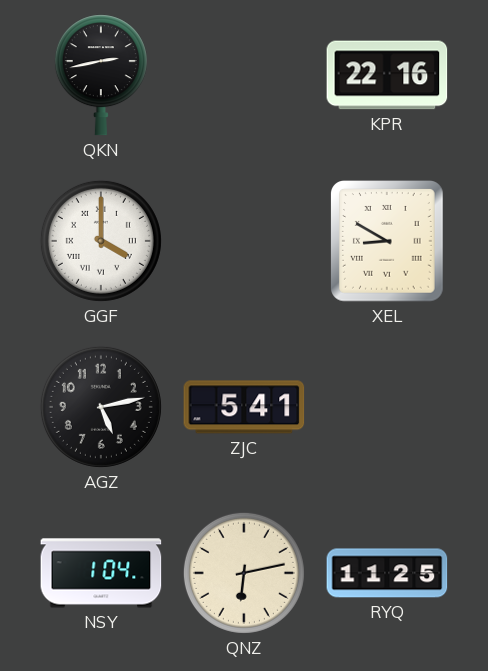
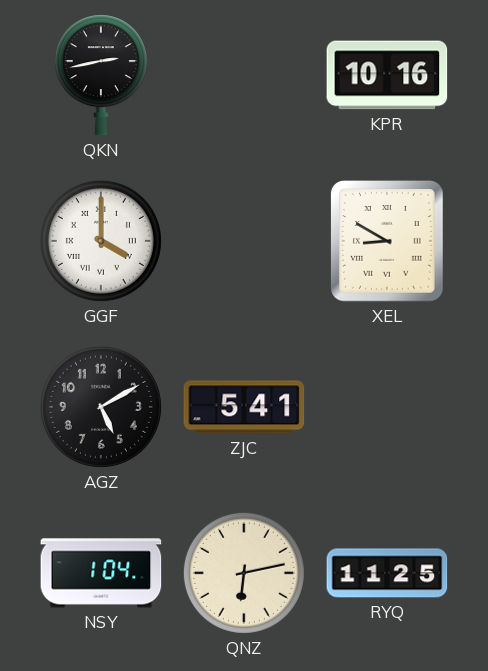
KPR: 22:16 -> 10:16
AGZ: 5:13 -> 5:10
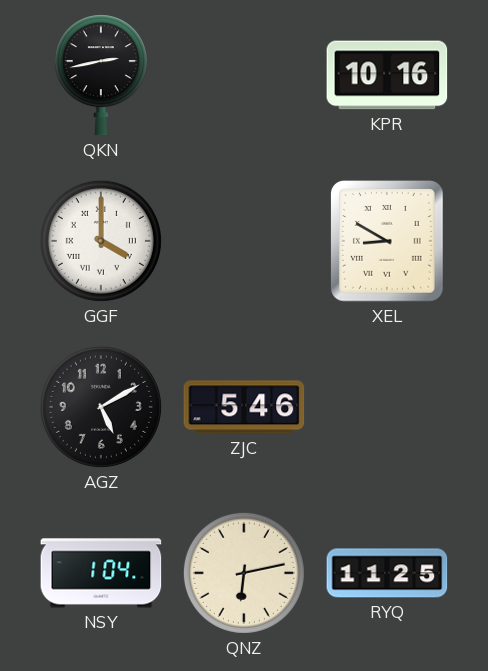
ZJC: 5:41 -> 5:46
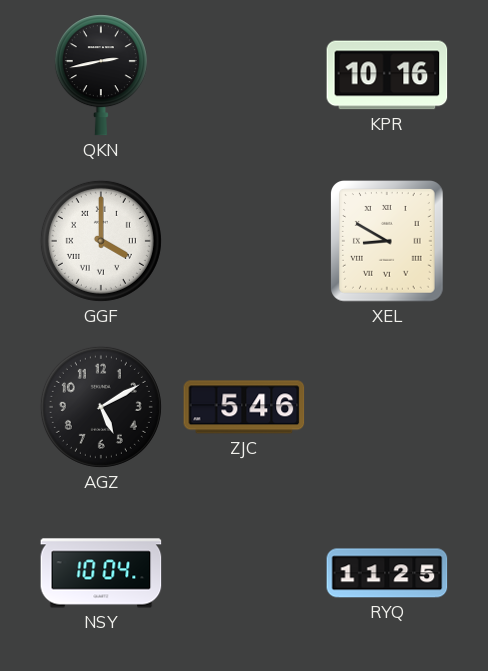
NSY: 1:04 -> 10:04
QNZ: 6:13 -> none
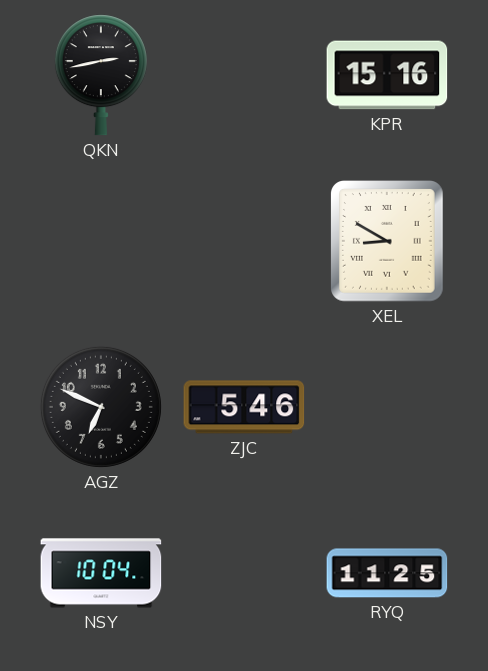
KPR: 10:16 -> 15:16
GGF: 4:00 -> none
AGZ: 5:10 -> 6:49
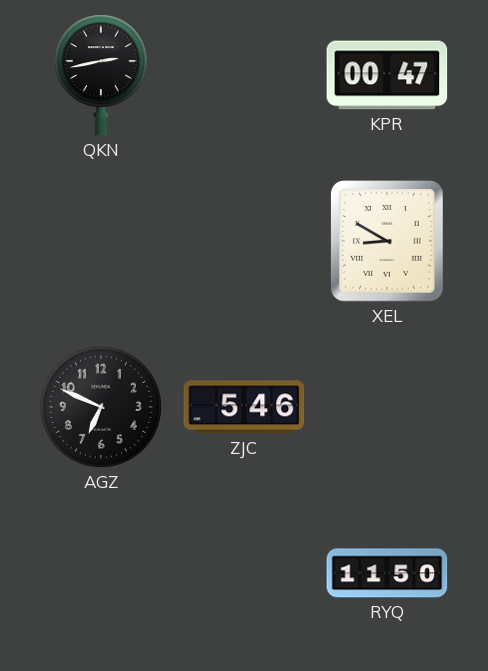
KPR: 15:16 -> 00:47
NSY: 10:04 -> none
RYQ: 11:25 -> 11:50
